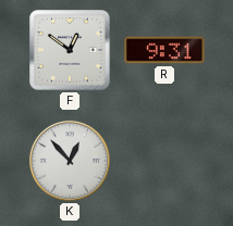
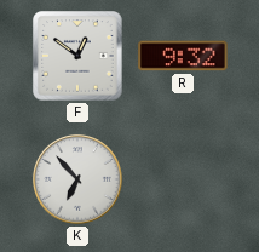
R: 9:31 -> 9:32
K: 12:53 -> 6:53
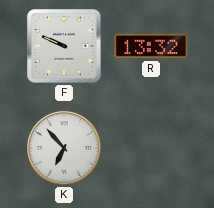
F: 12:51 -> 9:49
R: 9:32 -> 13:32
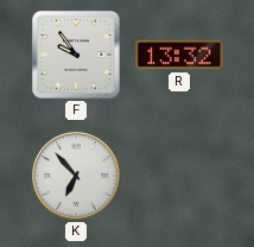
F: 9:49 -> 9:54
